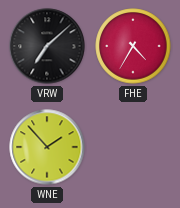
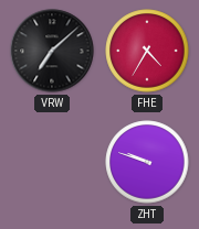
WNE: 1:53 -> none
ZHT: none -> 9:48
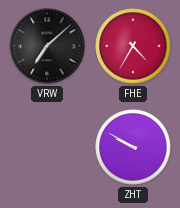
ZHT: 9:48 -> 9:50
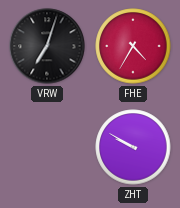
VRW: 7:08 -> 7:03
